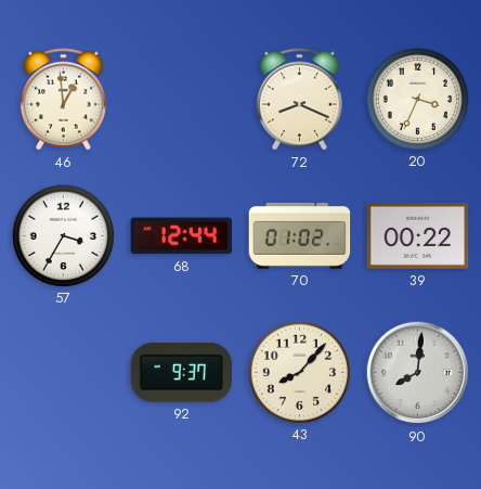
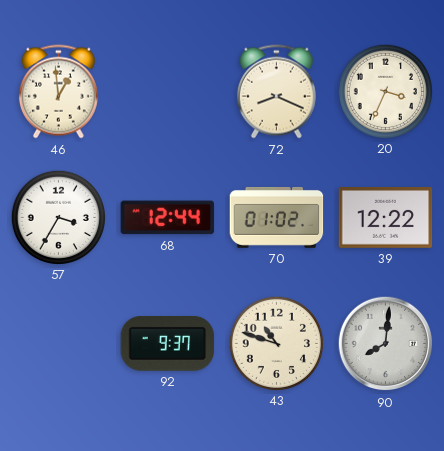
39: 00:22 -> 12:22
43: 8:07 -> 10:48
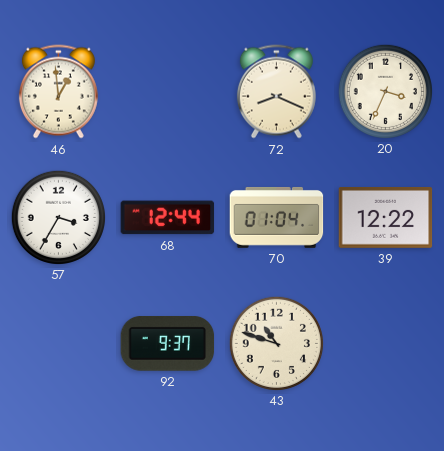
70: 01:02 -> 01:04
90: 8:01 -> none
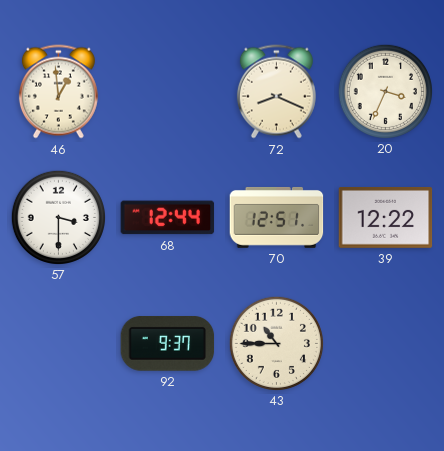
57: 3:35 -> 3:30
70: 01:04 -> 12:51
43: 10:48 -> 10:45
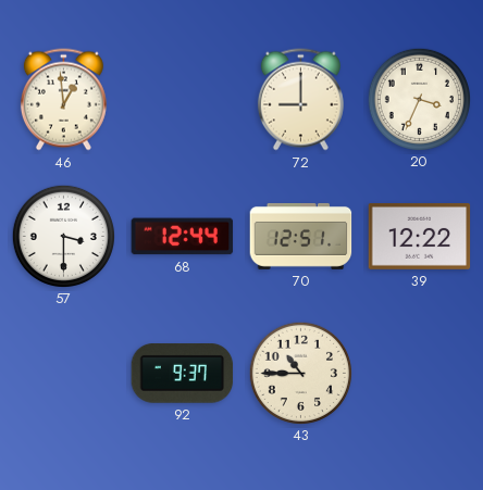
72: 8:19 -> 9:00
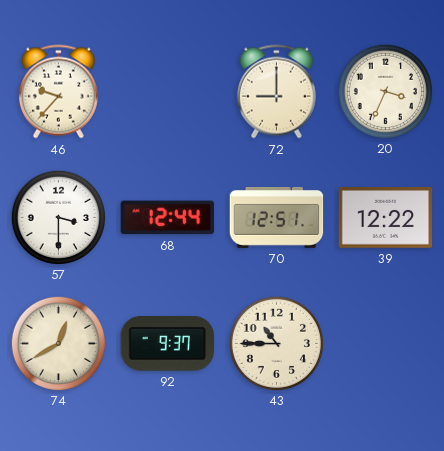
46: 12:59 -> 9:37
74: none -> 12:40
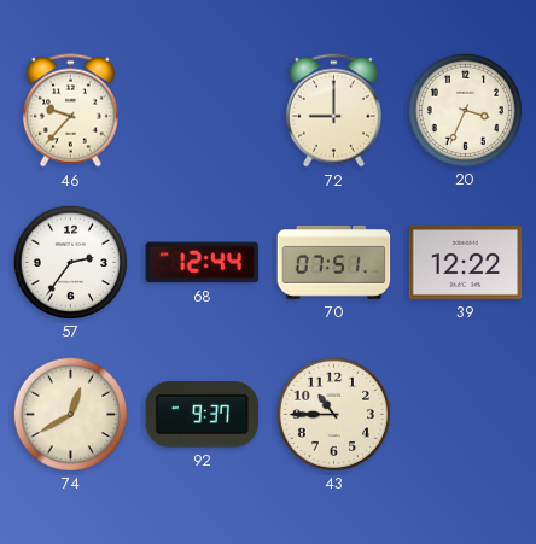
57: 3:30 -> 2:36
70: 12:51 -> 07:51
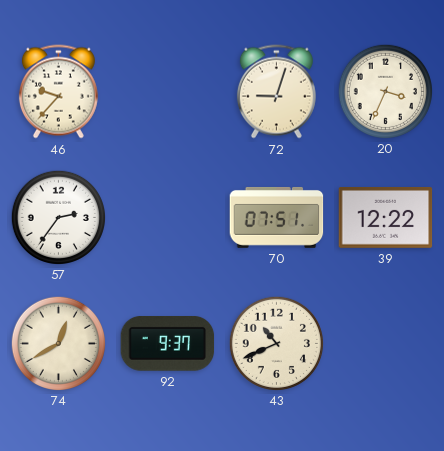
72: 9:00 -> 9:03
68: 12:44 -> none
43: 10:45 -> 10:41
